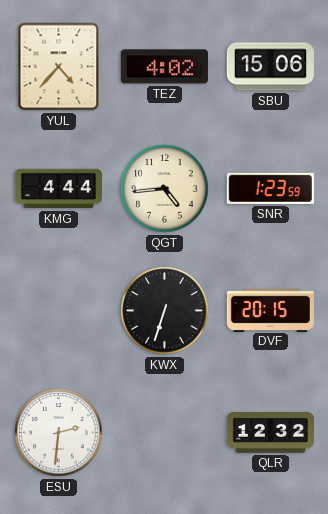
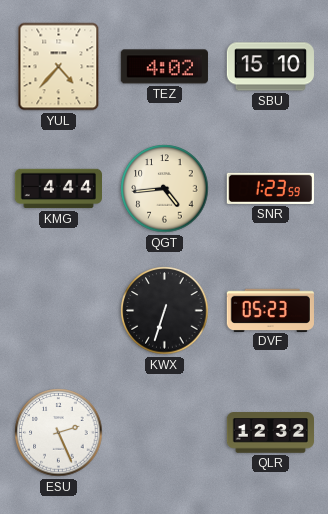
SBU: 15:06 -> 15:10
DVF: 20:15 -> 05:23
ESU: 2:31 -> 2:26
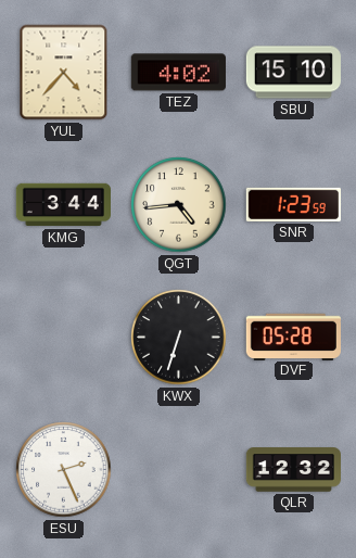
KMG: 4:44 -> 3:44
DVF: 05:23 -> 05:28
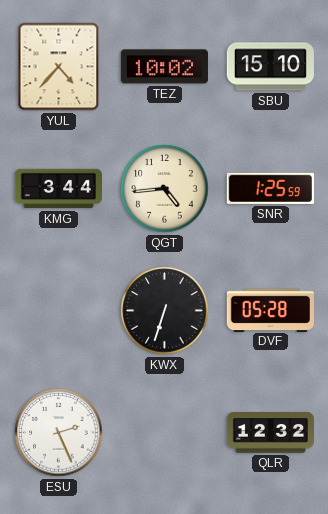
TEZ: 4:02 -> 10:02
SNR: 1:23 -> 1:25
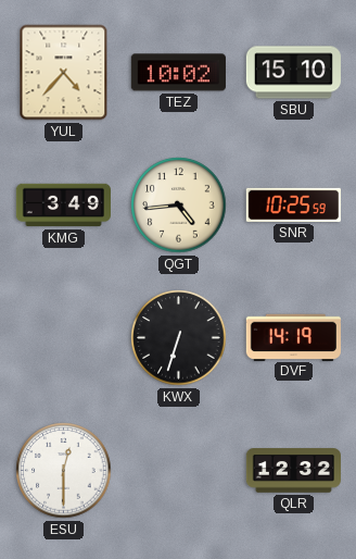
KMG: 3:44 -> 3:49
SNR: 1:25 -> 10:25
DVF: 05:28 -> 14:19
ESU: 2:26 -> 12:30
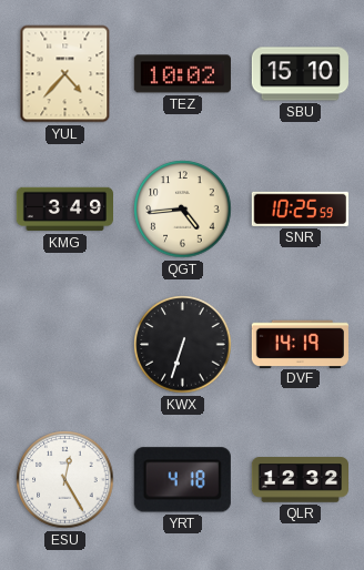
ESU: 12:30 -> 12:25
YRT: none -> 4:18
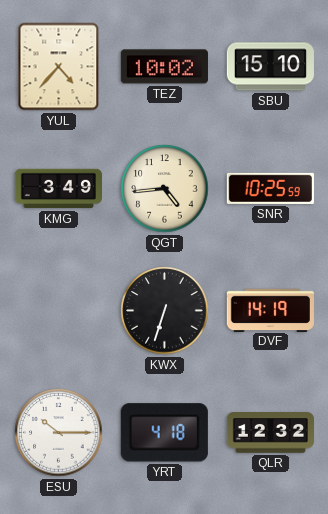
ESU: 12:25 -> 10:15
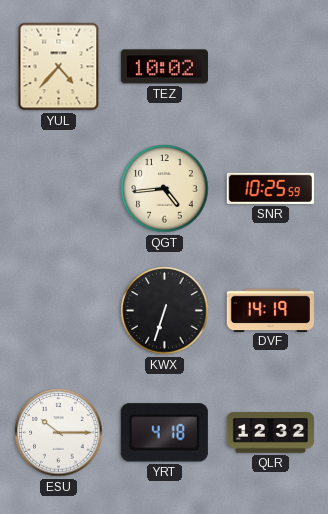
SBU: 15:10 -> none
KMG: 3:49 -> none
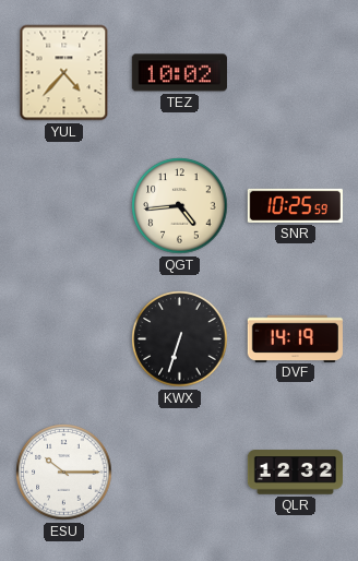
YRT: 4:18 -> none
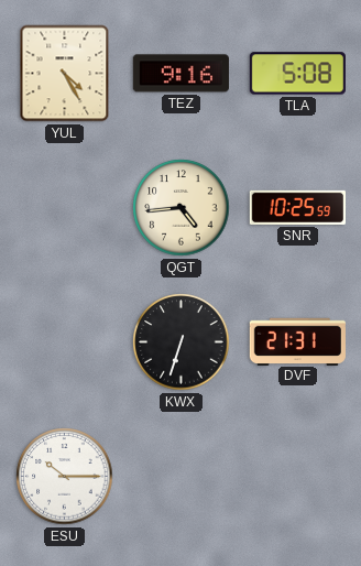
YUL: 4:37 -> 4:25
TEZ: 10:02 -> 9:16
TLA: none -> 5:08
DVF: 14:19 -> 21:31
QLR: 12:32 -> none
